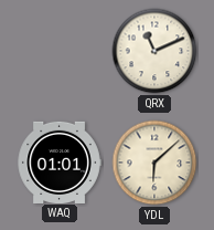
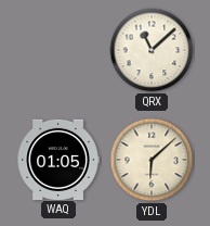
QRX: 11:11 -> 11:08
WAQ: 01:01 -> 01:05
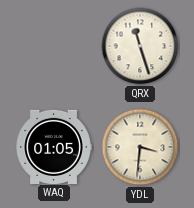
QRX: 11:08 -> 11:27
YDL: 6:08 -> 3:31
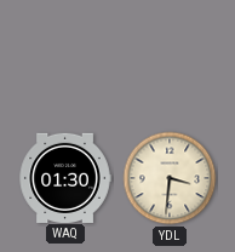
QRX: 11:27 -> none
WAQ: 01:05 -> 01:30
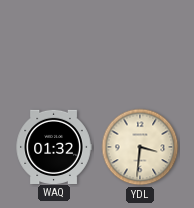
WAQ: 01:30 -> 01:32
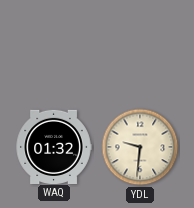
YDL: 3:31 -> 9:31
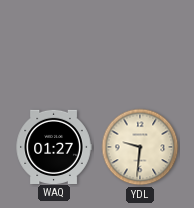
WAQ: 01:32 -> 01:27
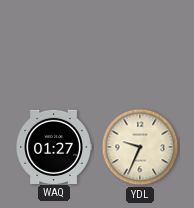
YDL: 9:31 -> 9:34
